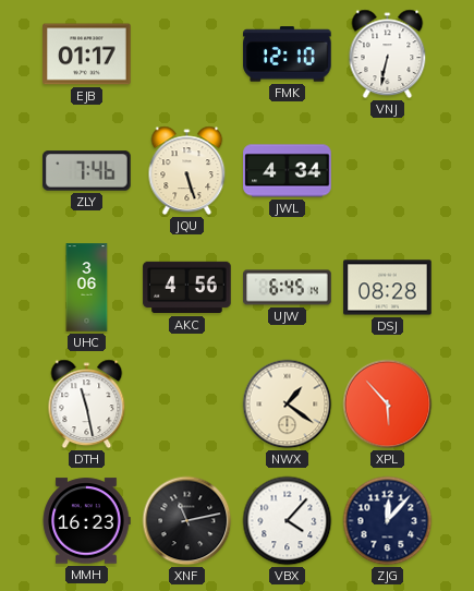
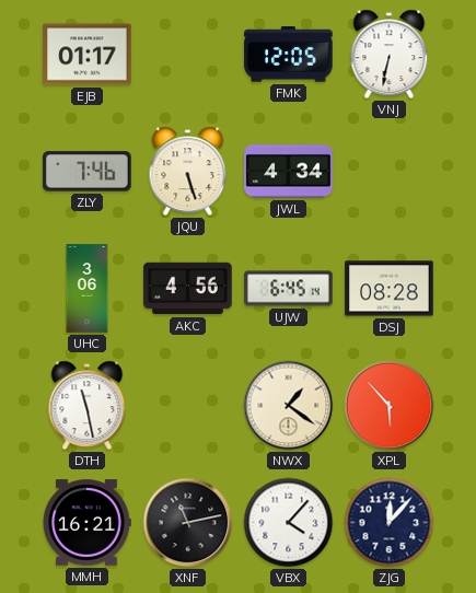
FMK: 12:10 -> 12:05
MMH: 16:23 -> 16:21
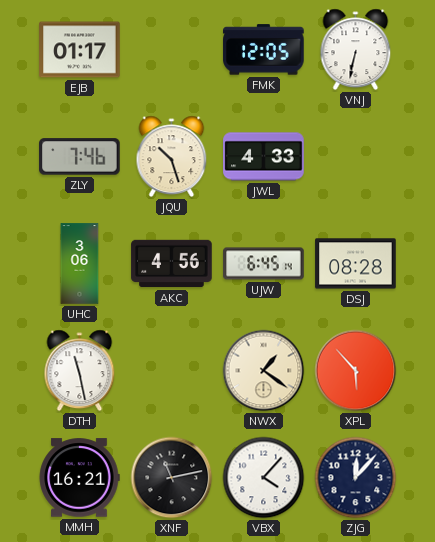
JQU: 5:27 -> 10:27
JWL: 4:34 -> 4:33
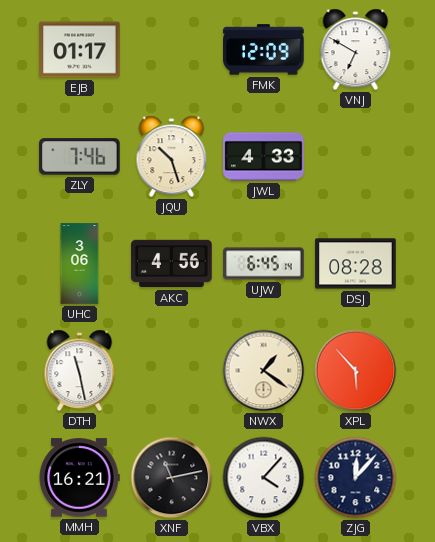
FMK: 12:05 -> 12:09
VNJ: 6:32 -> 6:50
